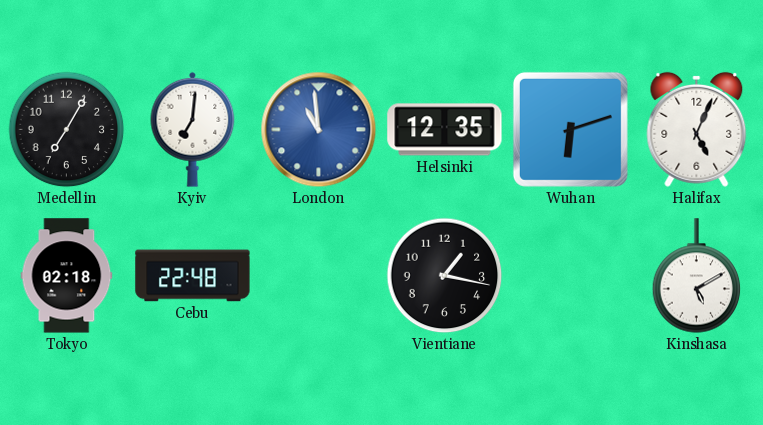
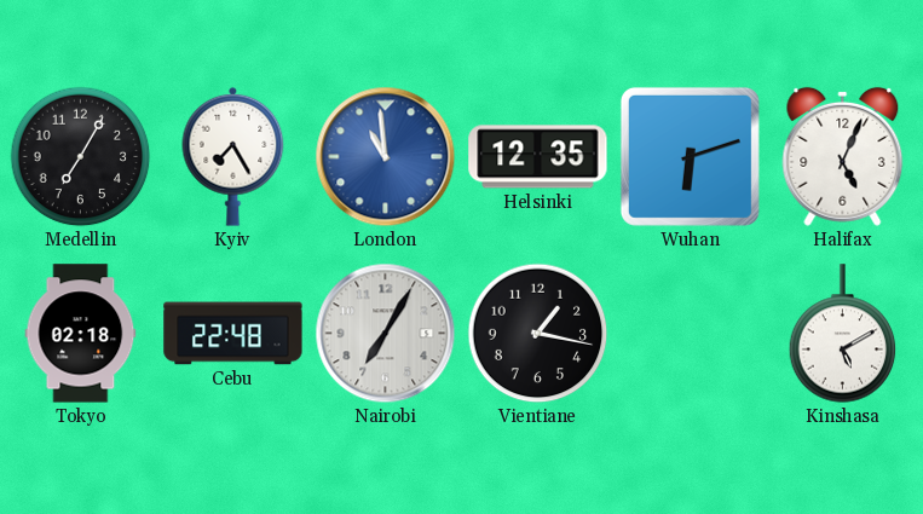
Kyiv: 7:01 -> 7:25
Nairobi: none -> 7:05
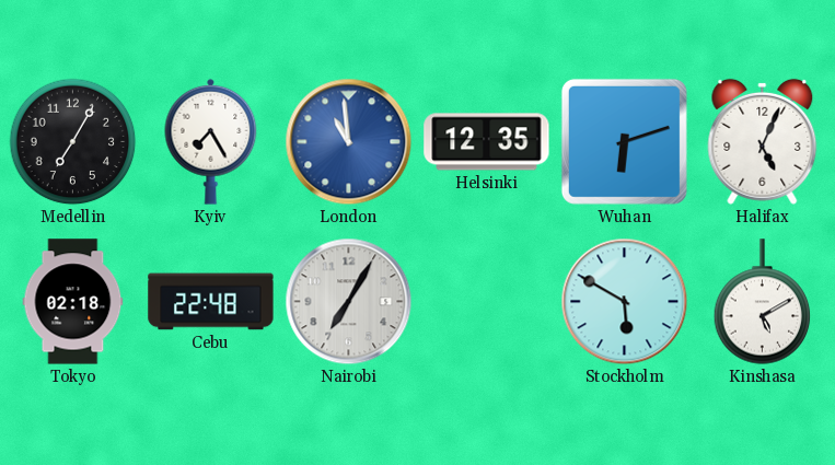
Vientiane: 1:17 -> none
Stockholm: none -> 5:50
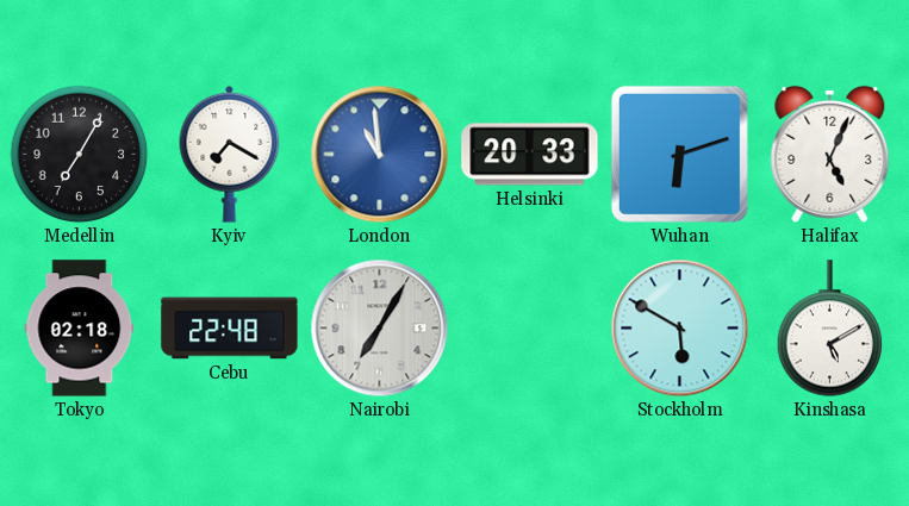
Kyiv: 7:25 -> 7:20
Helsinki: 12:35 -> 20:33
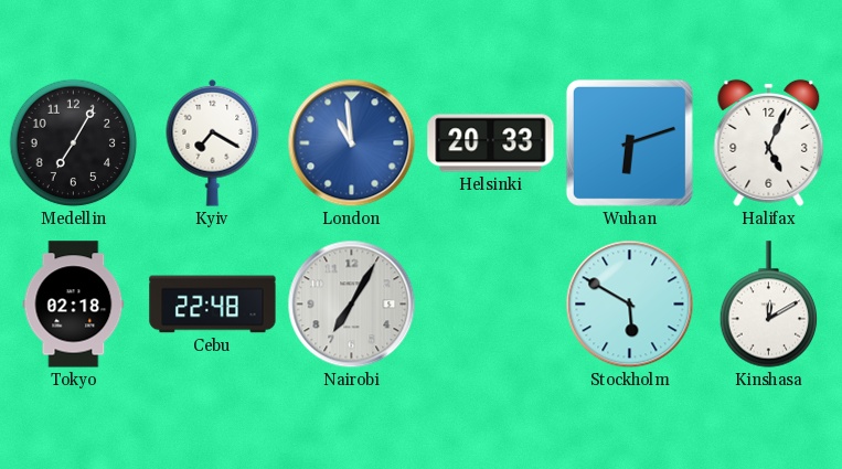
Kinshasa: 5:10 -> 12:10
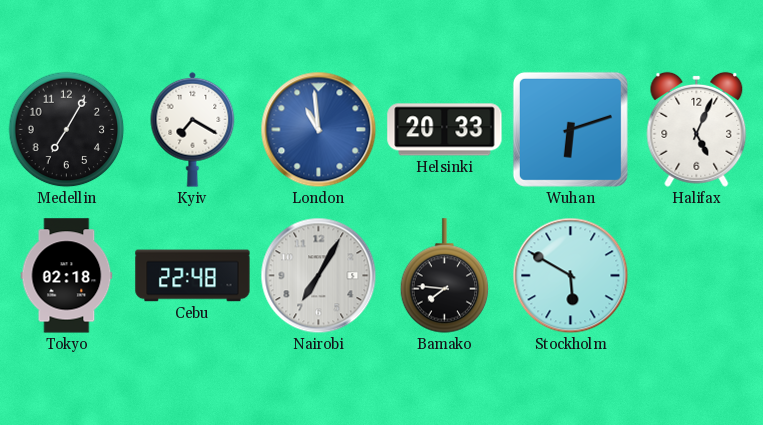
Bamako: none -> 7:46
Kinshasa: 12:10 -> none
